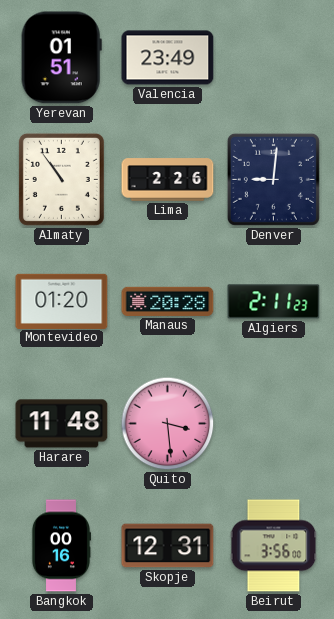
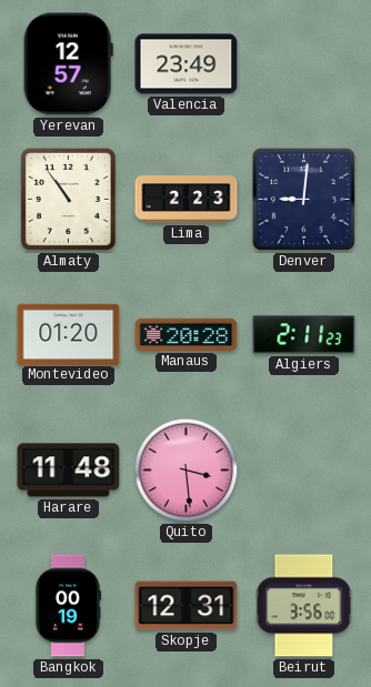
Yerevan: 01:51 -> 12:57
Lima: 2:26 -> 2:23
Bangkok: 00:16 -> 00:19
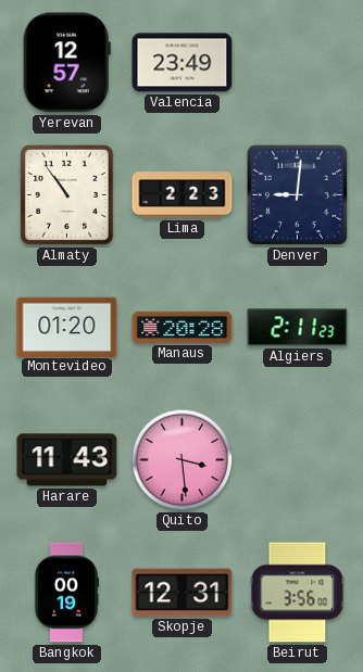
Harare: 11:48 -> 11:43
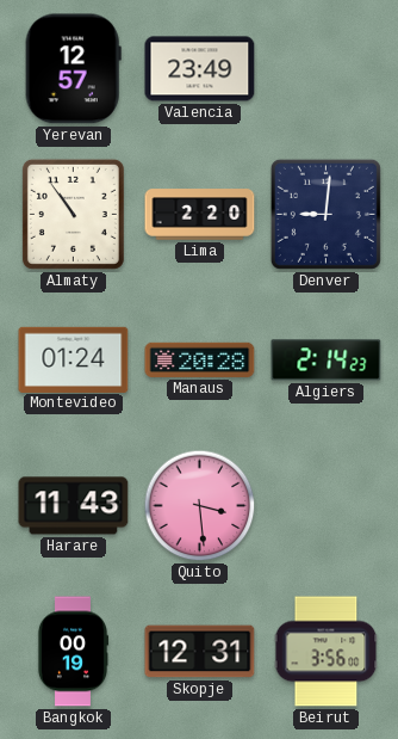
Lima: 2:23 -> 2:20
Montevideo: 01:20 -> 01:24
Algiers: 2:11 -> 2:14
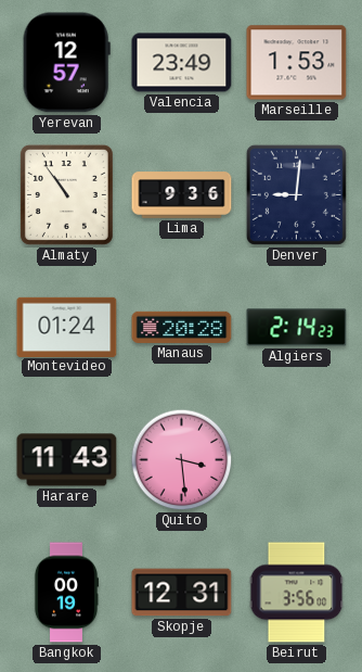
Marseille: none -> 1:53
Lima: 2:20 -> 9:36
